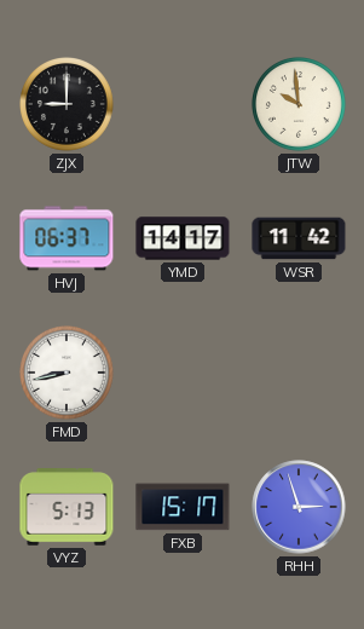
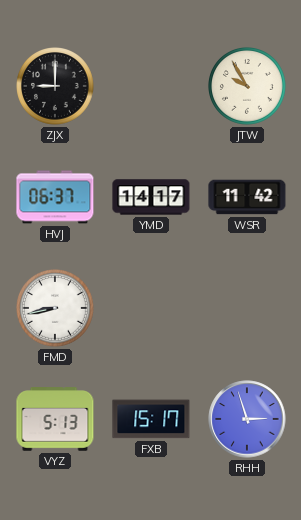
JTW: 9:59 -> 9:55
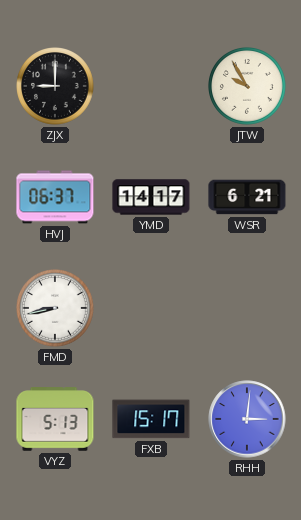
WSR: 11:42 -> 6:21
RHH: 2:57 -> 3:01
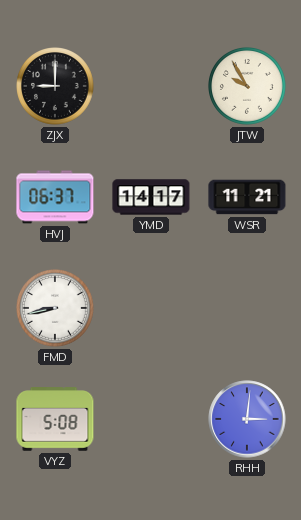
WSR: 6:21 -> 11:21
VYZ: 5:13 -> 5:08
FXB: 15:17 -> none
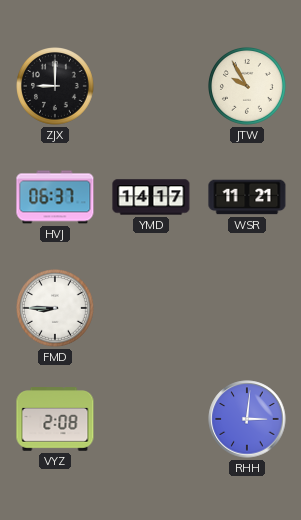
FMD: 8:43 -> 8:45
VYZ: 5:08 -> 2:08
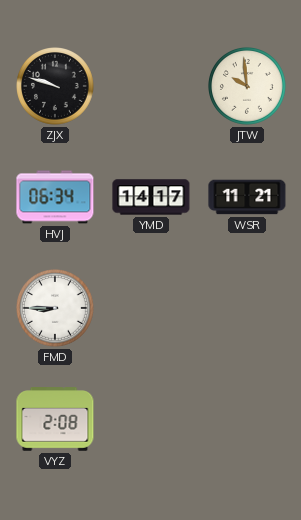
ZJX: 9:00 -> 9:48
JTW: 9:55 -> 9:59
HVJ: 06:37 -> 06:34
RHH: 3:01 -> none
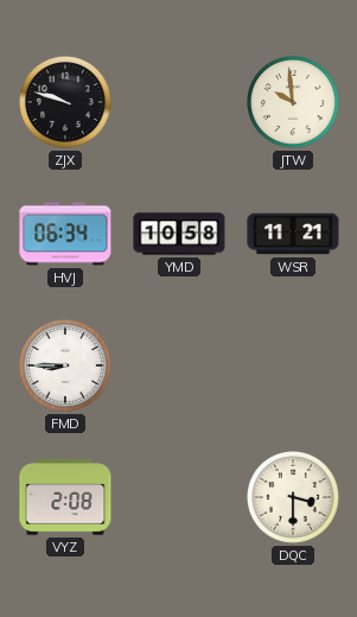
YMD: 14:17 -> 10:58
DQC: none -> 3:30
